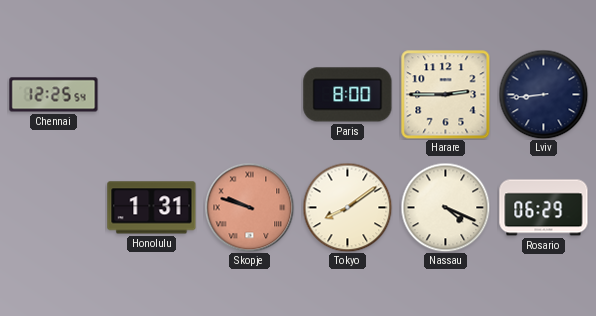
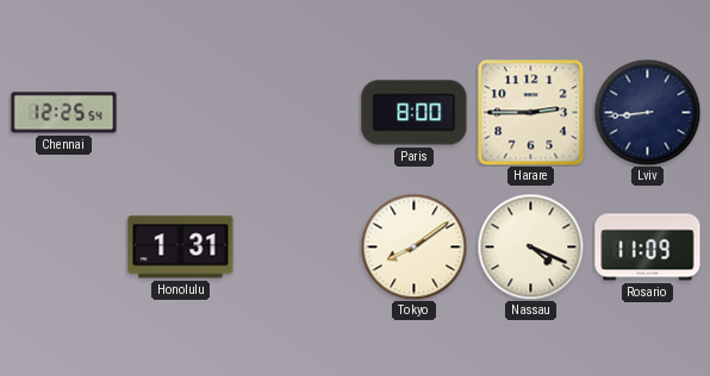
Skopje: 9:48 -> none
Rosario: 06:29 -> 11:09
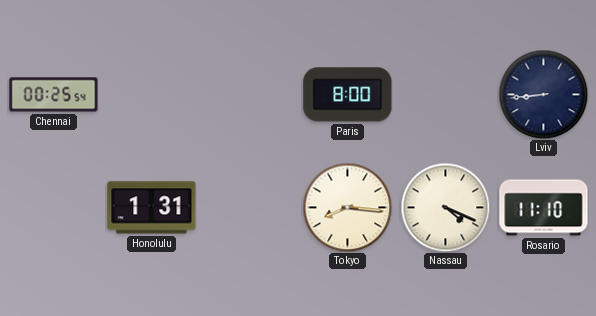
Chennai: 12:25 -> 00:25
Harare: 2:45 -> none
Tokyo: 8:09 -> 8:16
Rosario: 11:09 -> 11:10
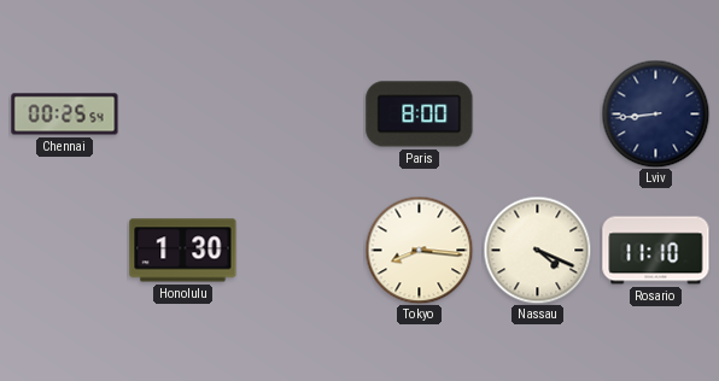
Honolulu: 1:31 -> 1:30
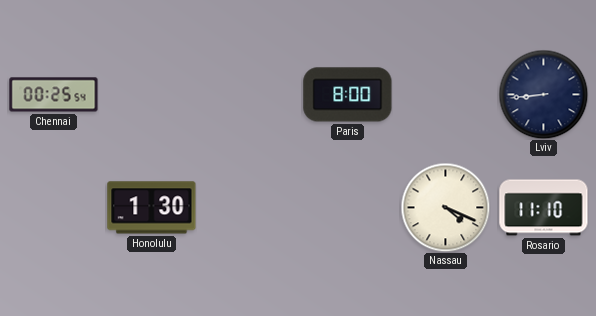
Tokyo: 8:16 -> none
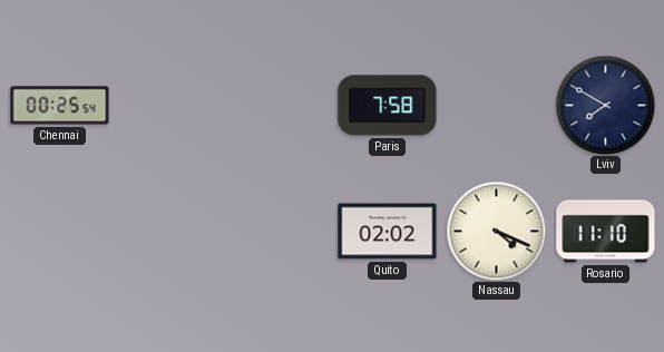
Paris: 8:00 -> 7:58
Lviv: 8:44 -> 7:50
Honolulu: 1:30 -> none
Quito: none -> 02:02
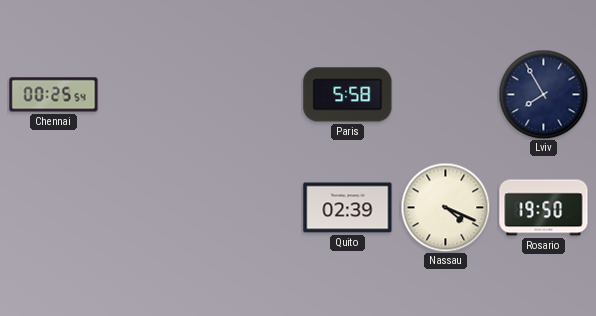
Paris: 7:58 -> 5:58
Lviv: 7:50 -> 7:55
Quito: 02:02 -> 02:39
Rosario: 11:10 -> 19:50
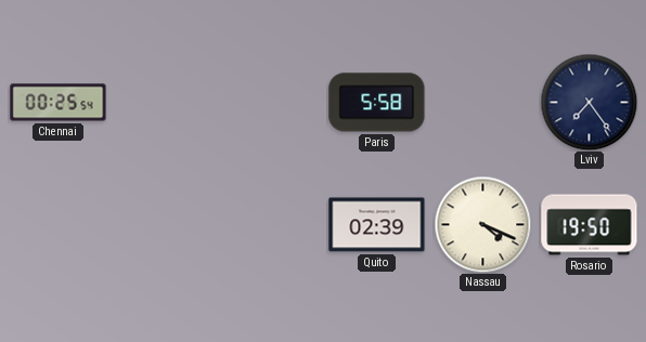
Lviv: 7:55 -> 7:24
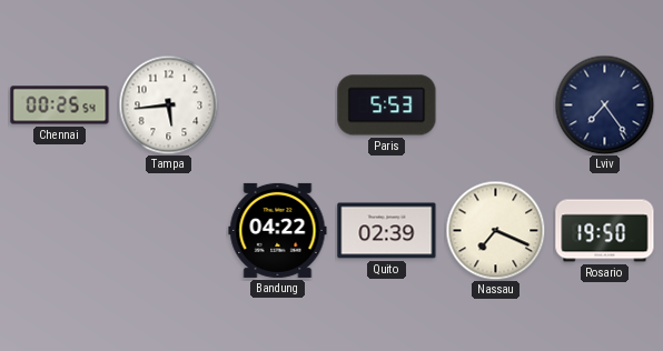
Tampa: none -> 5:44
Paris: 5:58 -> 5:53
Bandung: none -> 04:22
Nassau: 4:19 -> 7:19
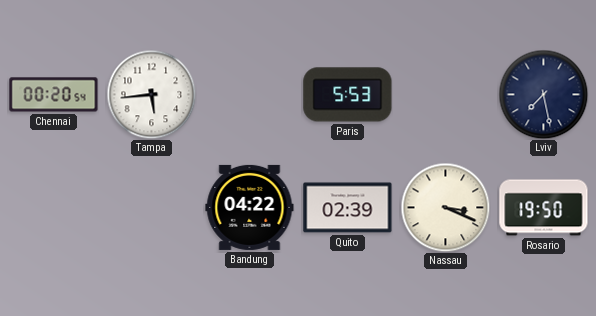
Chennai: 00:25 -> 00:20
Lviv: 7:24 -> 7:28
Nassau: 7:19 -> 3:19
